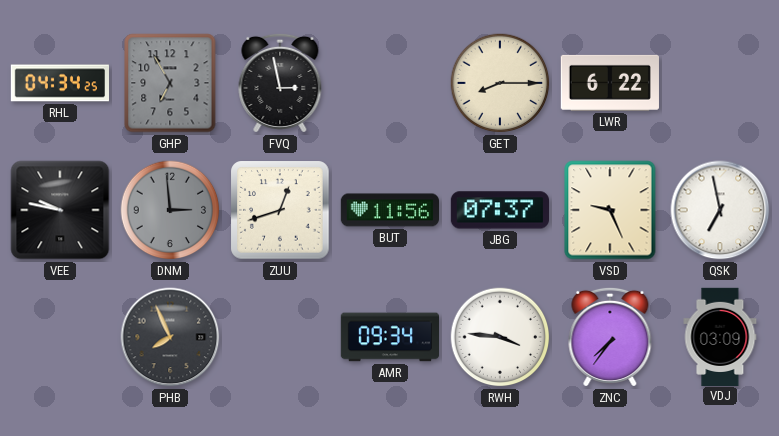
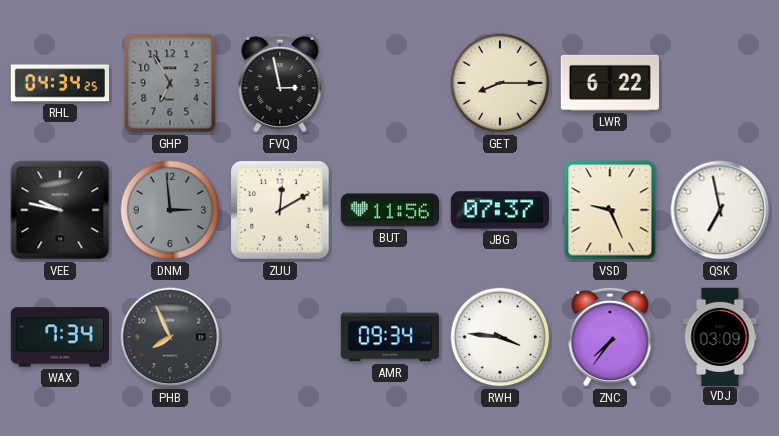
ZUU: 12:42 -> 12:10
WAX: none -> 7:34
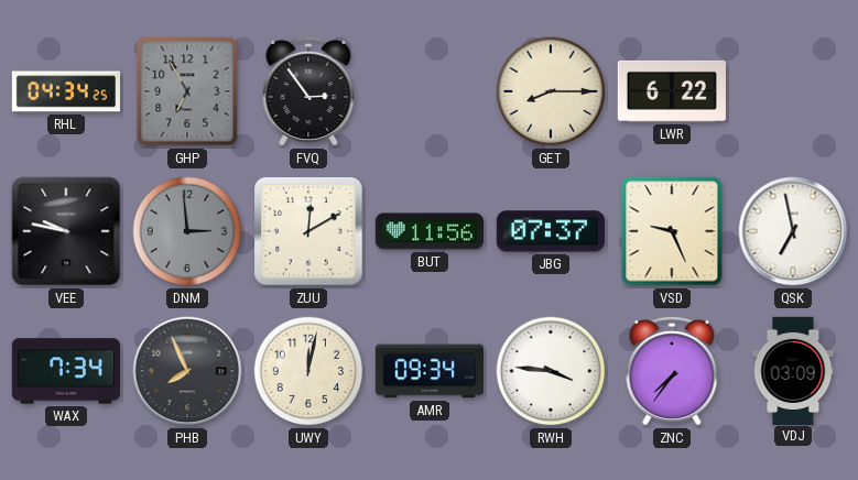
FVQ: 2:58 -> 2:54
UWY: none -> 12:02
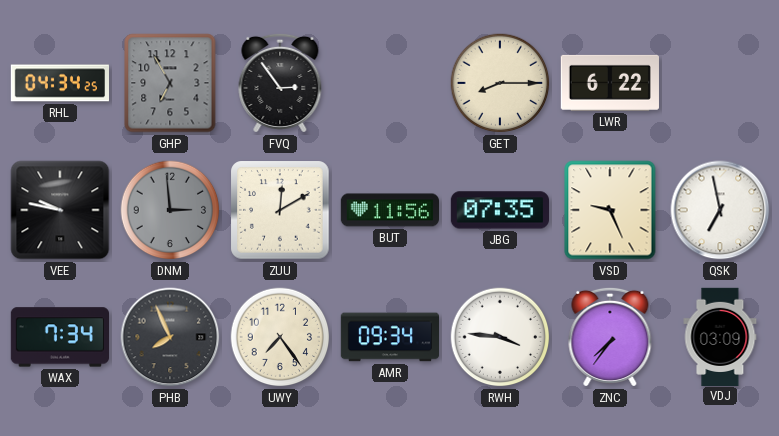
JBG: 07:37 -> 07:35
UWY: 12:02 -> 7:24
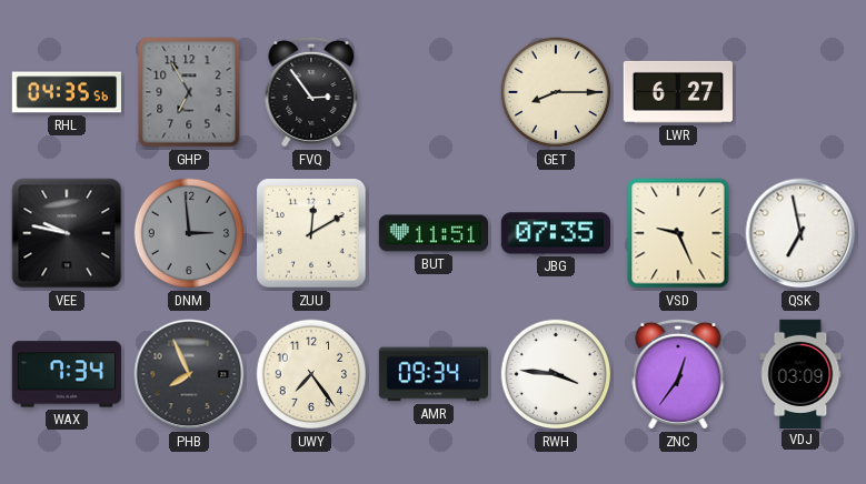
RHL: 04:34 -> 04:35
LWR: 6:22 -> 6:27
BUT: 11:56 -> 11:51
ZNC: 7:36 -> 12:36
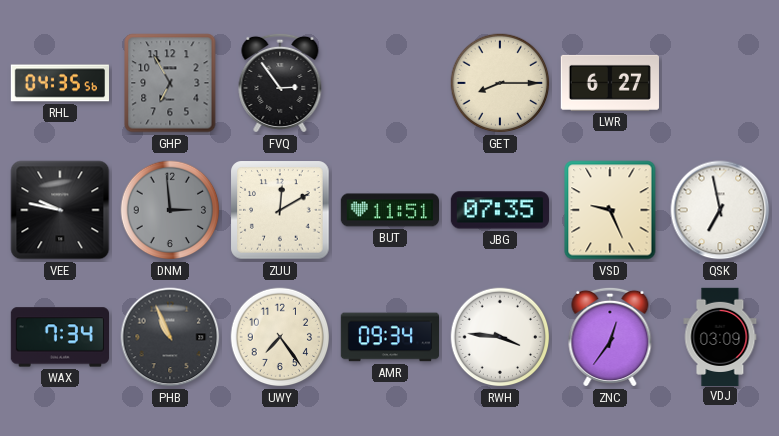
PHB: 7:56 -> 10:56
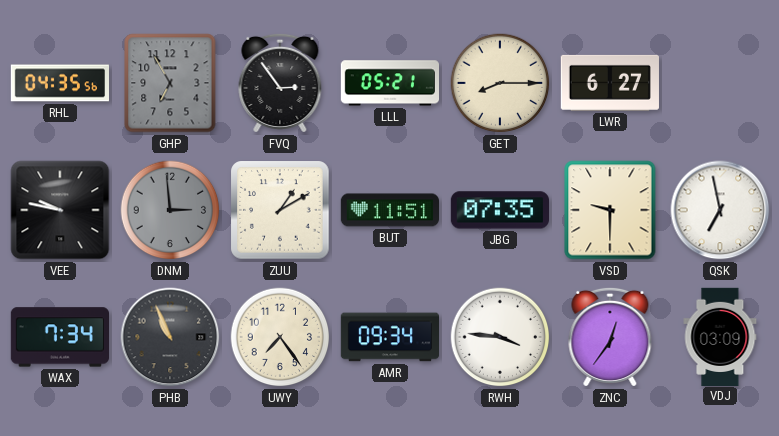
LLL: none -> 05:21
ZUU: 12:10 -> 1:10
VSD: 9:26 -> 9:30
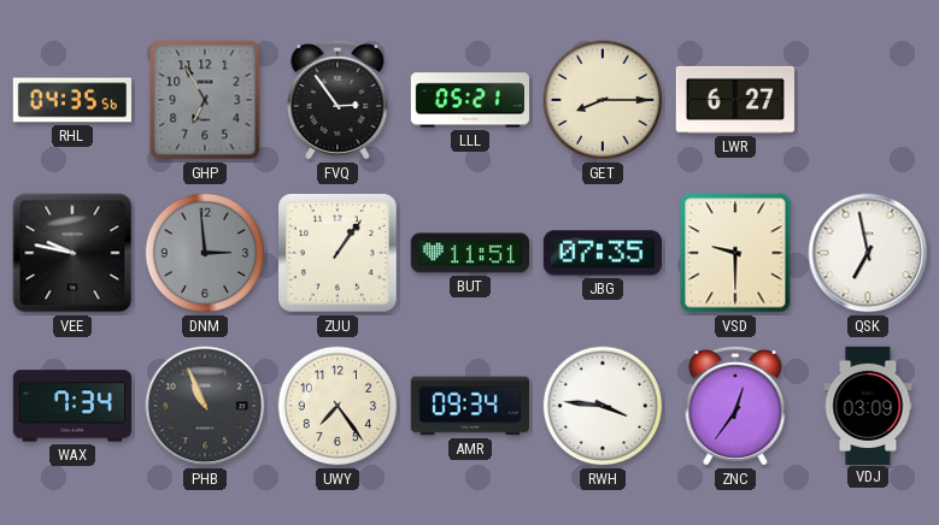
ZUU: 1:10 -> 1:06
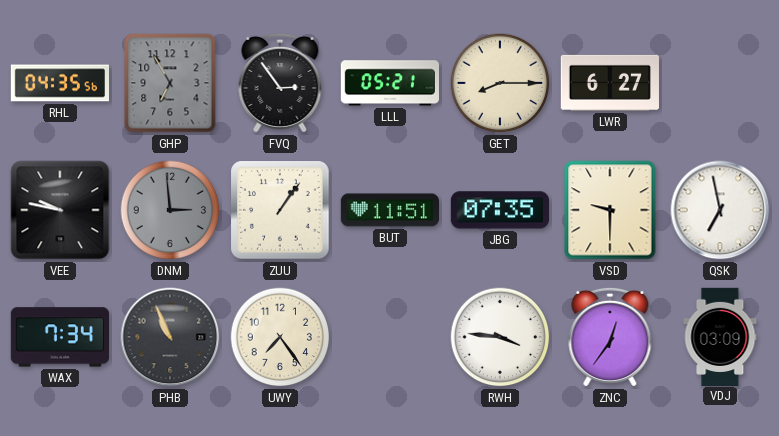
AMR: 09:34 -> none
